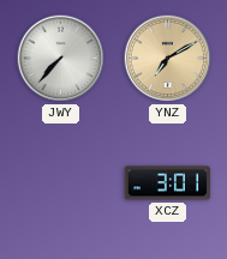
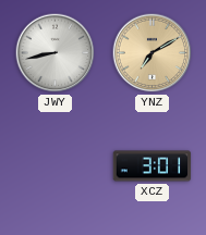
JWY: 7:37 -> 8:43
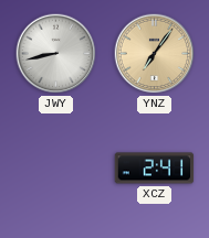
YNZ: 7:10 -> 7:06
XCZ: 3:01 -> 2:41
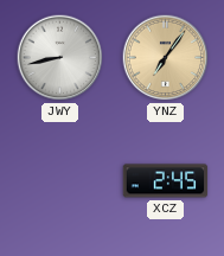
XCZ: 2:41 -> 2:45
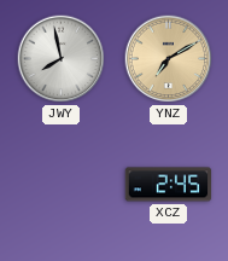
JWY: 8:43 -> 7:58
YNZ: 7:06 -> 7:10
